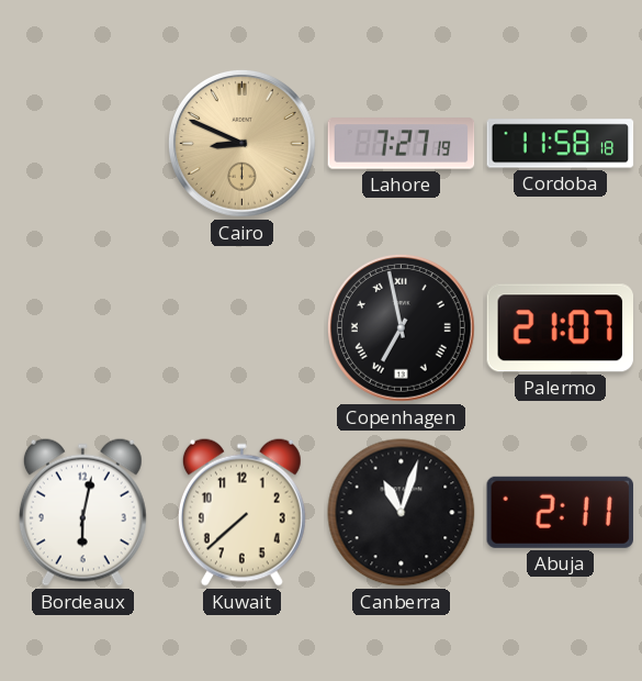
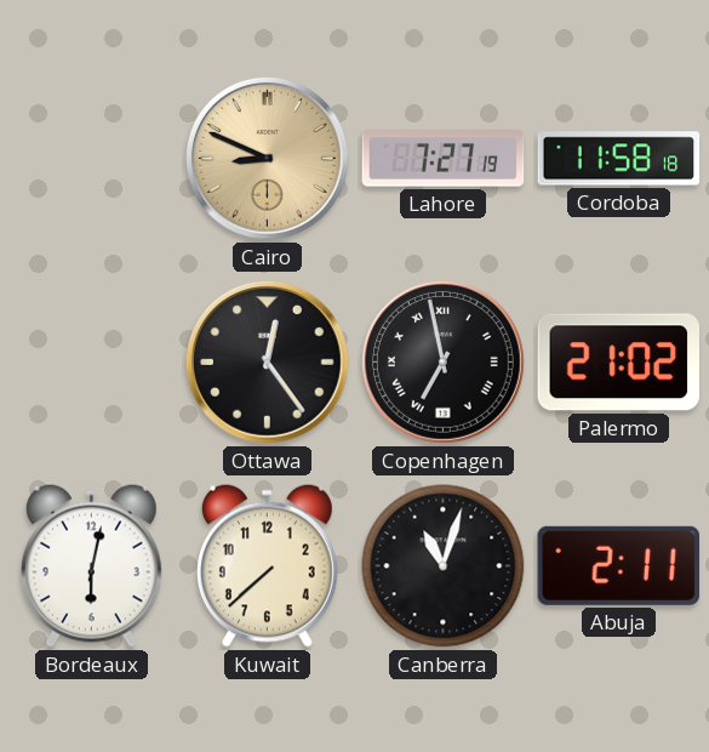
Ottawa: none -> 12:24
Palermo: 21:07 -> 21:02
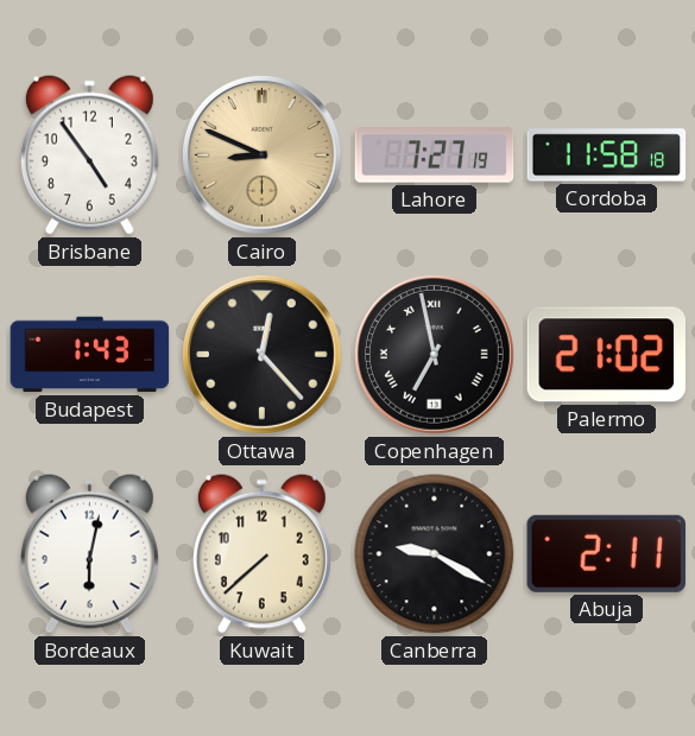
Brisbane: none -> 4:54
Budapest: none -> 1:43
Ottawa: 12:24 -> 12:23
Canberra: 11:03 -> 9:20
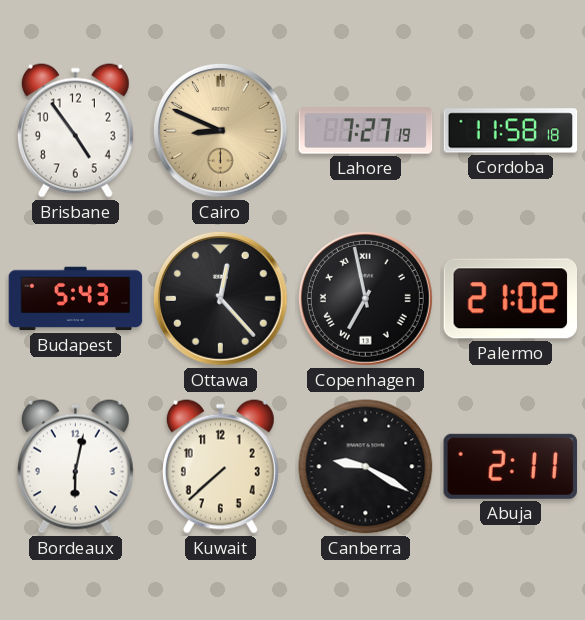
Budapest: 1:43 -> 5:43
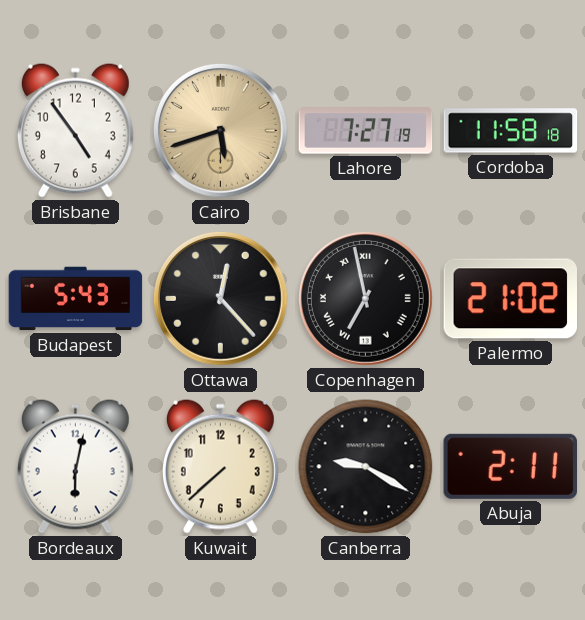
Cairo: 8:49 -> 5:42
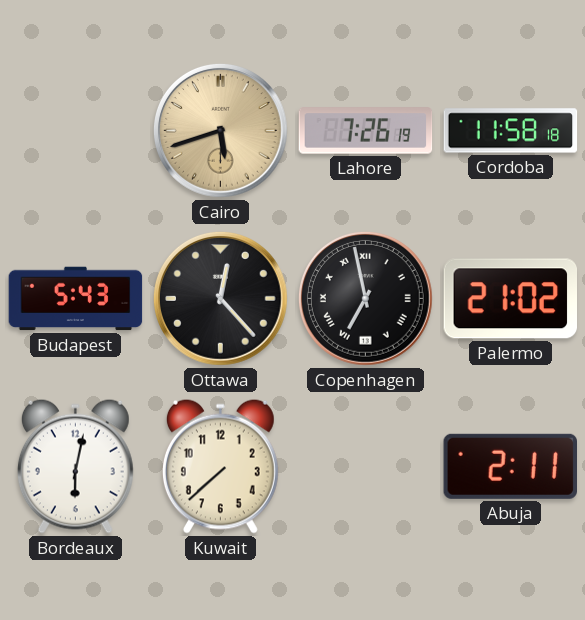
Brisbane: 4:54 -> none
Lahore: 7:27 -> 7:26
Canberra: 9:20 -> none
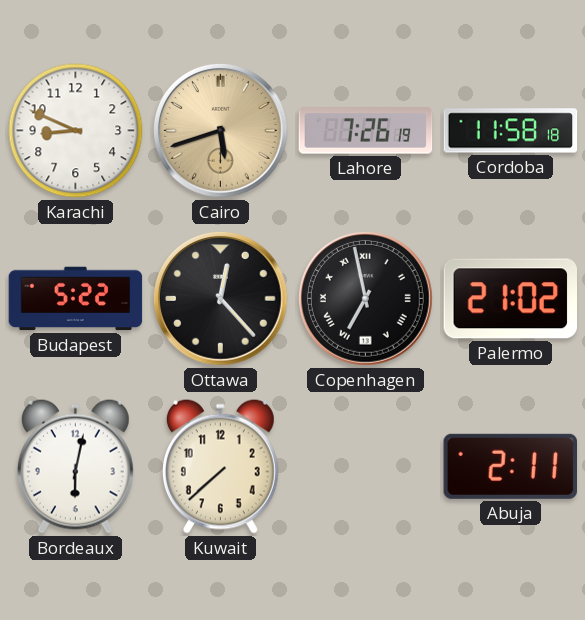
Karachi: none -> 8:49
Budapest: 5:43 -> 5:22
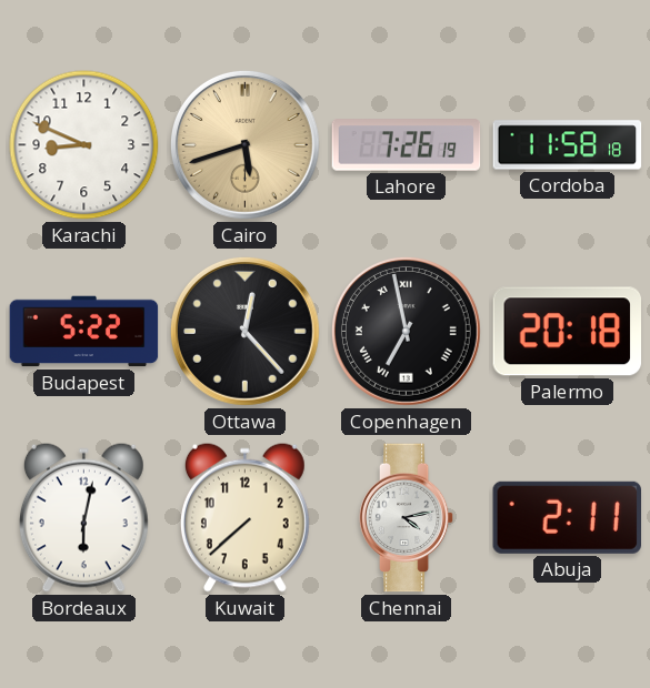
Palermo: 21:02 -> 20:18
Chennai: none -> 4:13
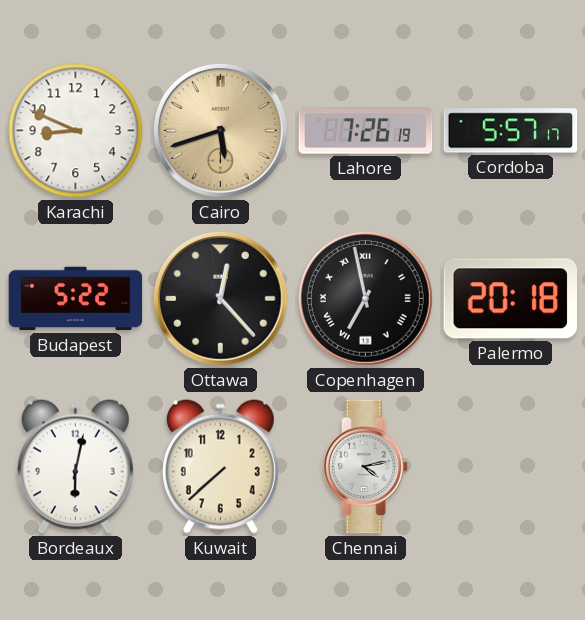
Cordoba: 11:58 -> 5:57
Abuja: 2:11 -> none
